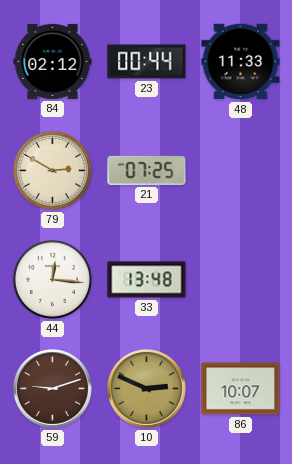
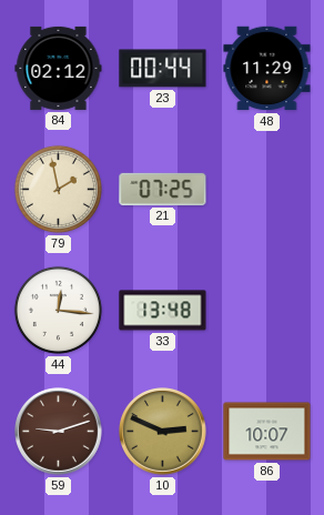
48: 11:33 -> 11:29
79: 2:50 -> 1:58
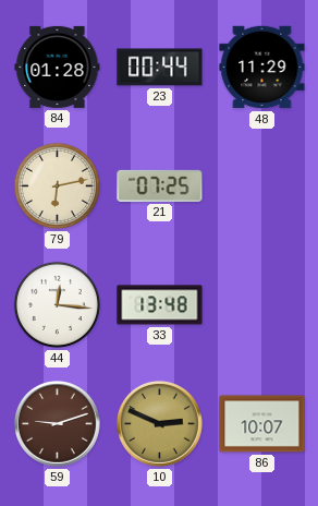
84: 02:12 -> 01:28
79: 1:58 -> 6:13
